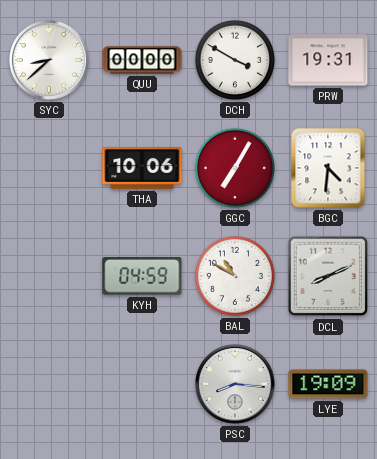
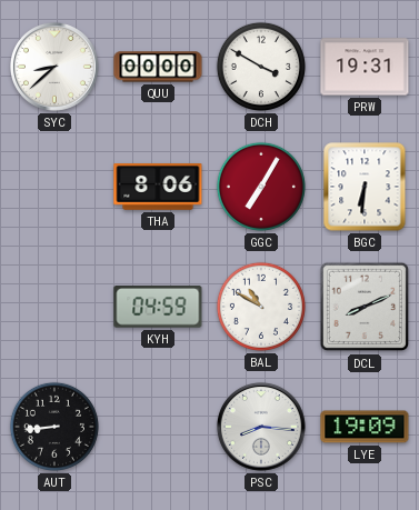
THA: 10:06 -> 8:06
BGC: 4:31 -> 6:31
AUT: none -> 8:44
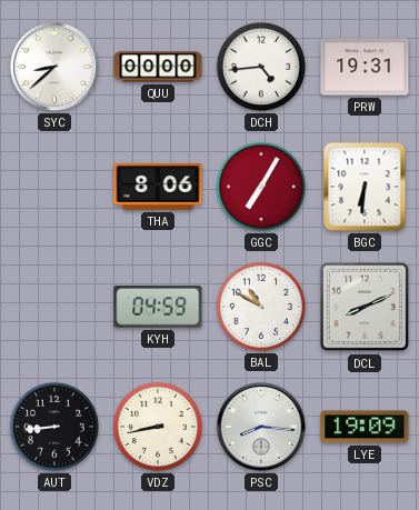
DCH: 3:50 -> 4:44
VDZ: none -> 8:43
